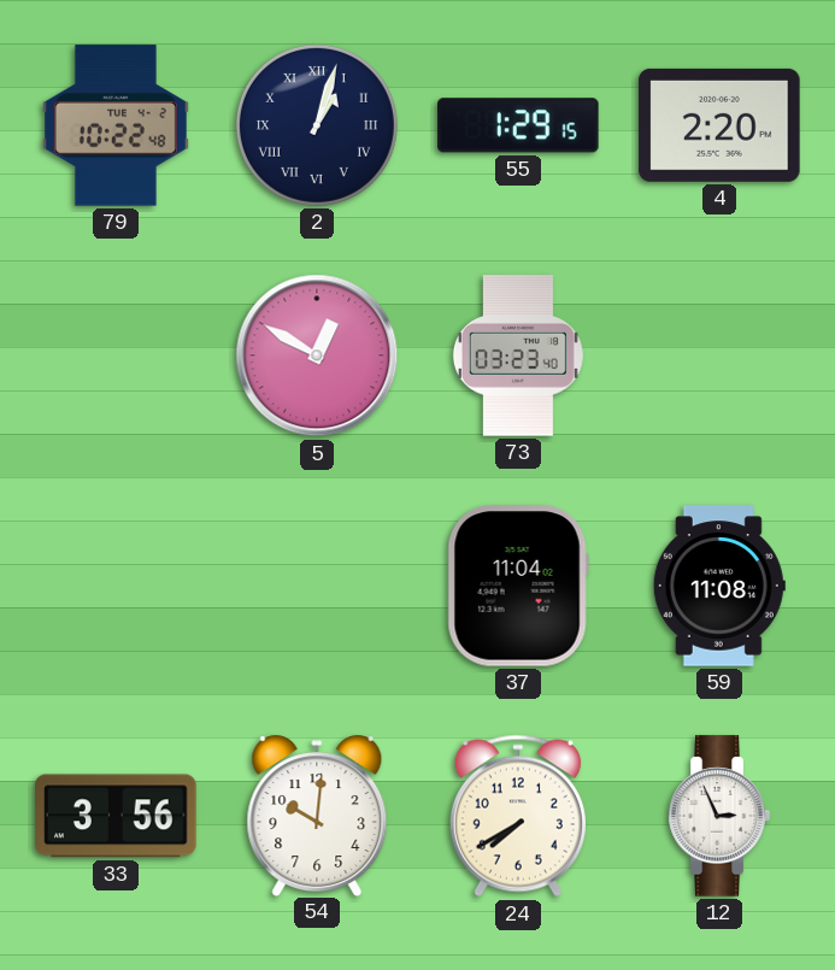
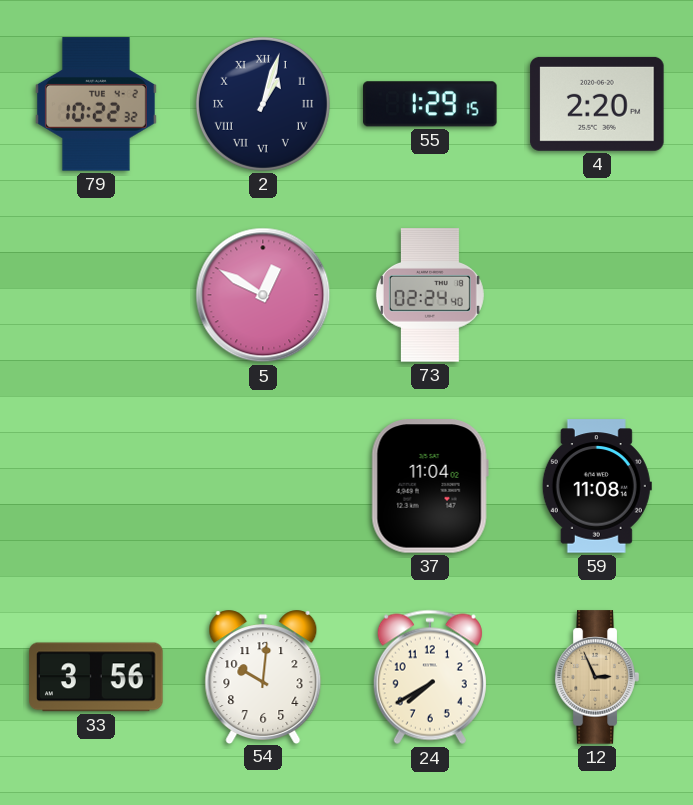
79: 10:22:48 -> 10:22:32
73: 03:23 -> 02:24
12 dial: white -> champagne
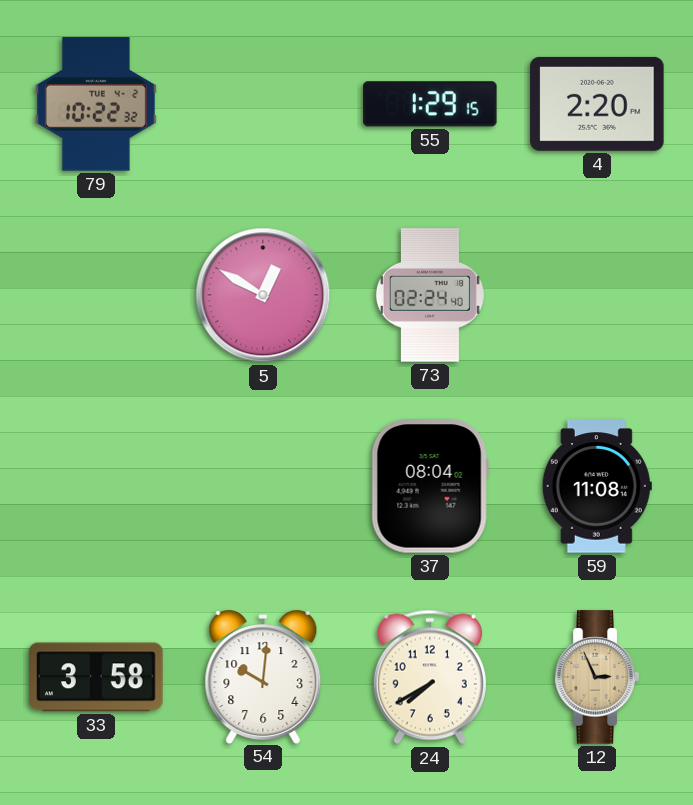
2: 1:03 -> none
37: 11:04 -> 08:04
33: 3:56 -> 3:58
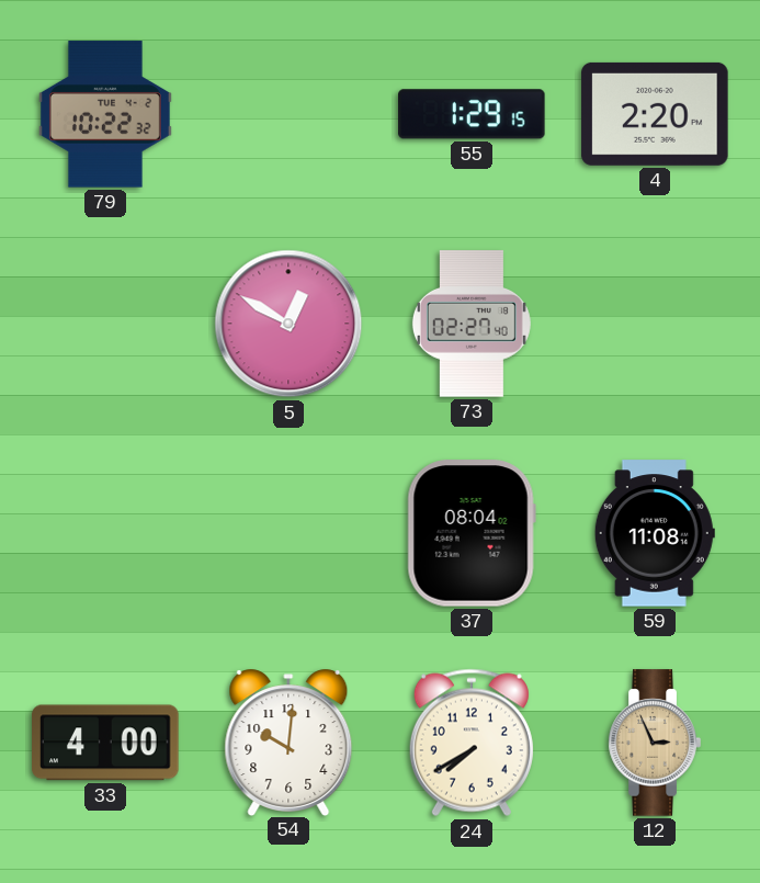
73: 02:24 -> 02:27
33: 3:58 -> 4:00
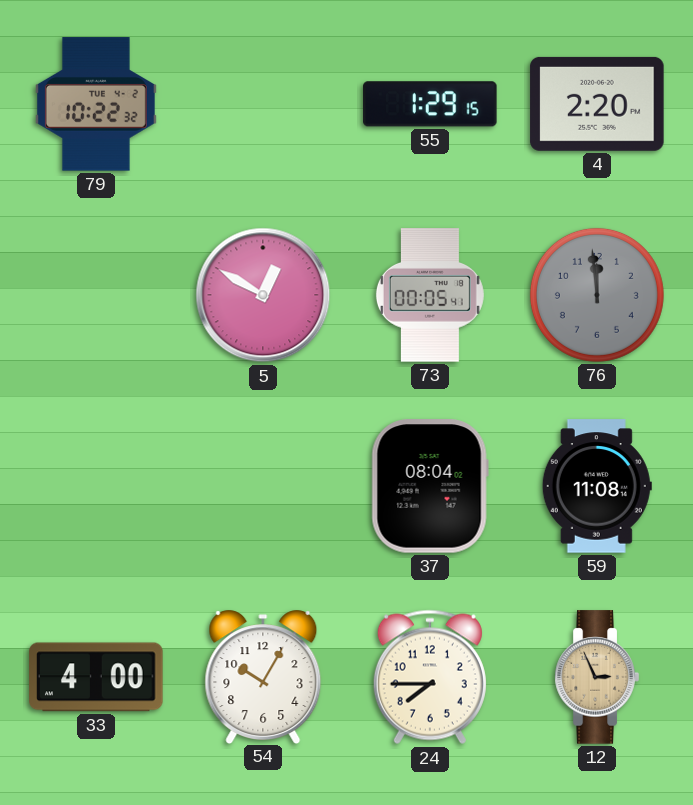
73: 02:27 -> 00:05
76: none -> 11:59
54: 10:01 -> 10:05
24: 7:40 -> 7:45
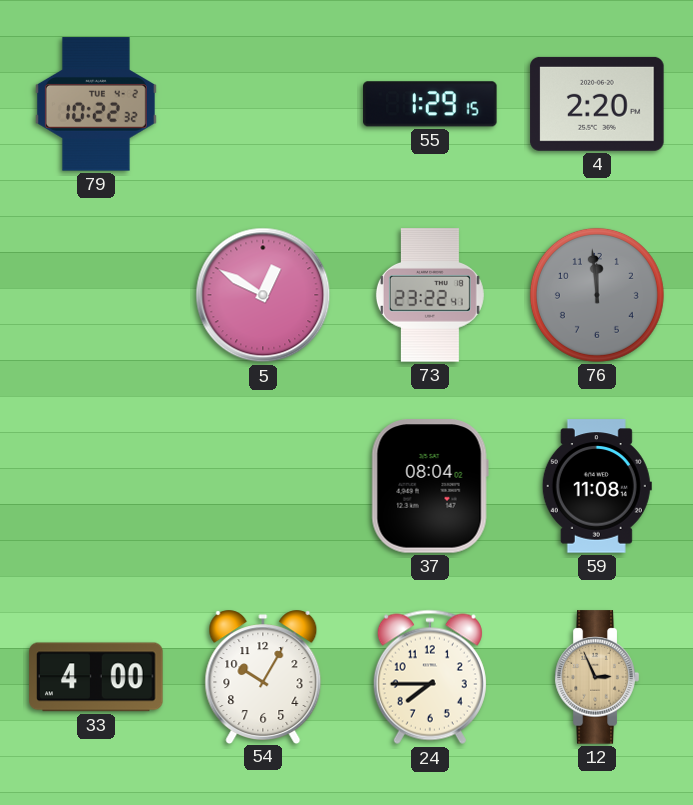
73: 00:05 -> 23:22
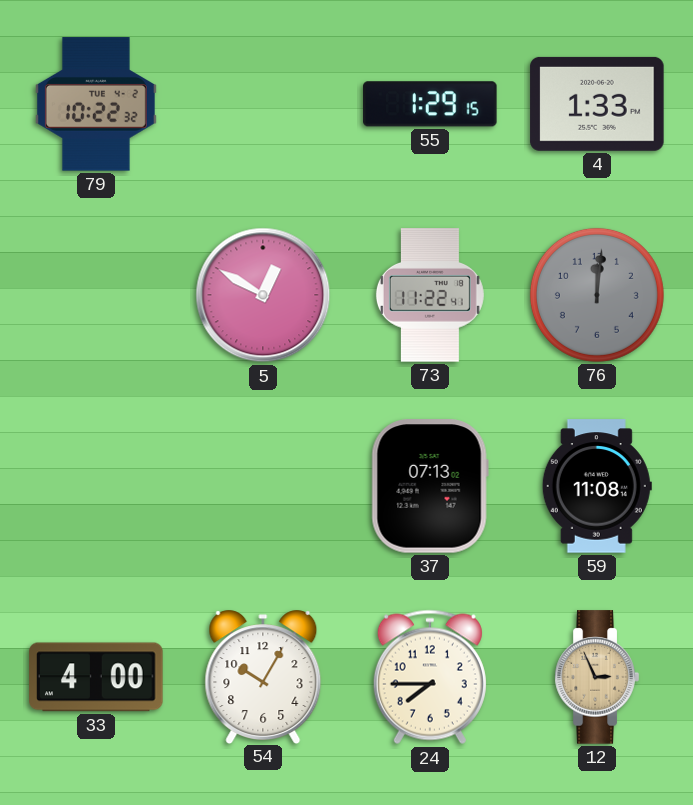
4: 2:20 -> 1:33
73: 23:22 -> 11:22
76: 11:59 -> 12:01
37: 08:04 -> 07:13
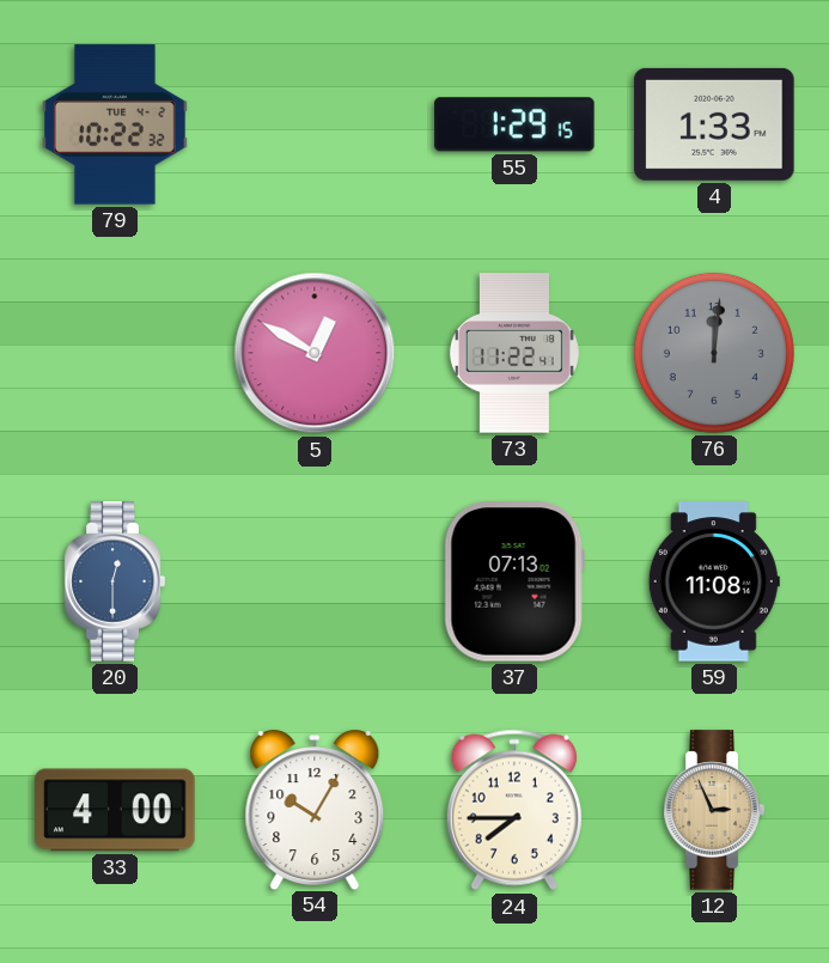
20: none -> 12:30
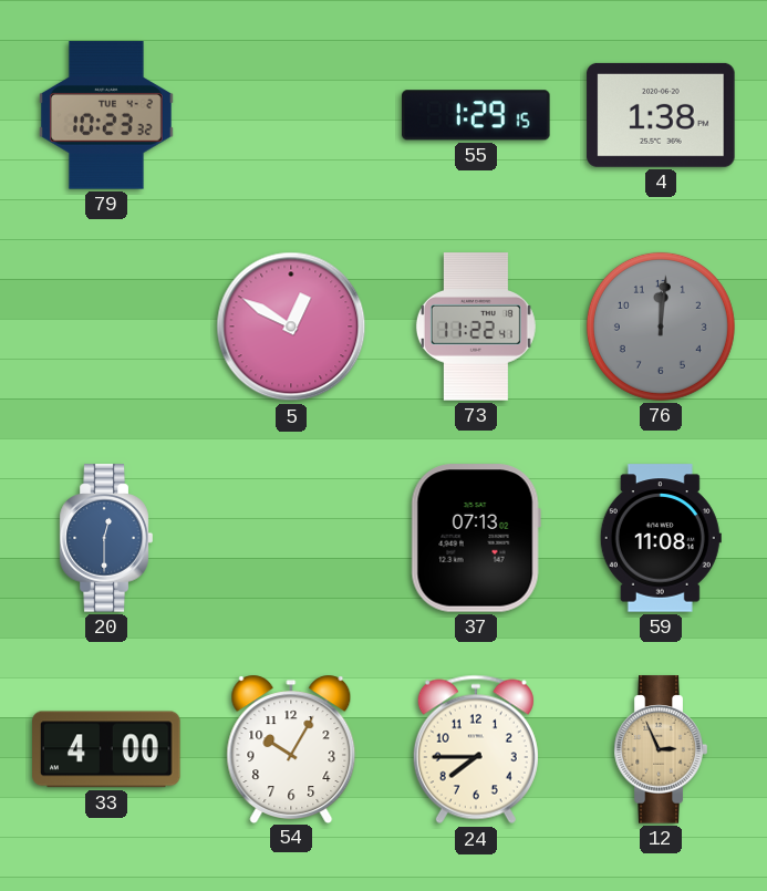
79: 10:22 -> 10:23
4: 1:33 -> 1:38
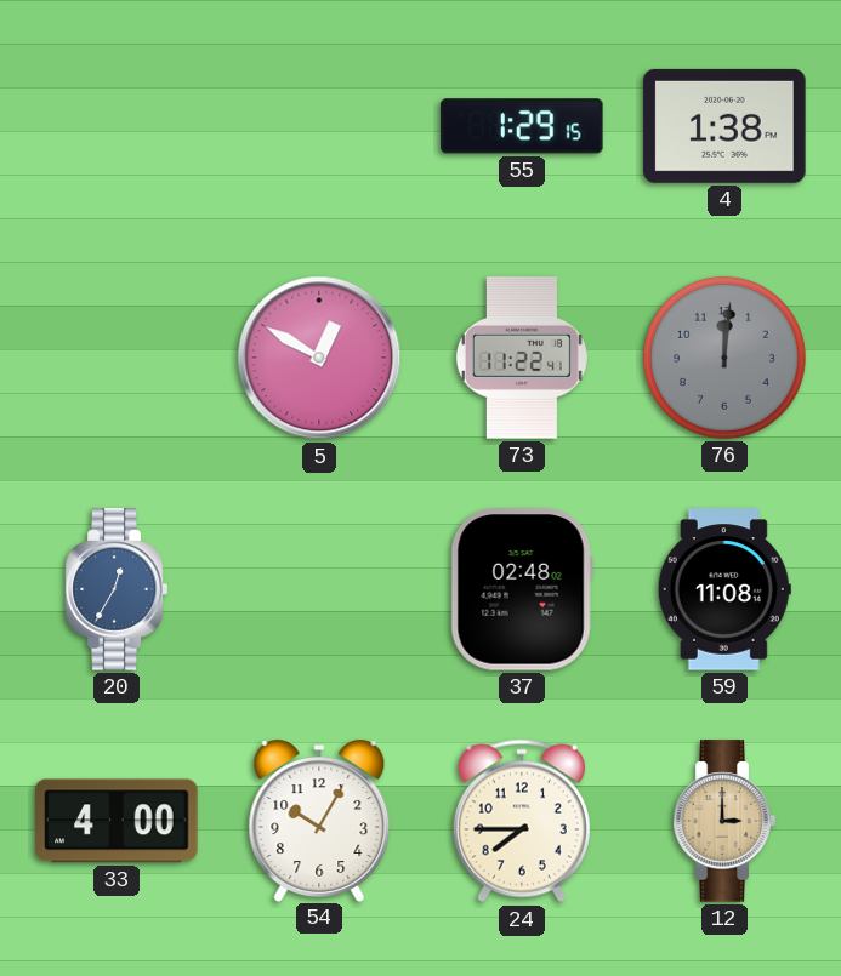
79: 10:23 -> none
20: 12:30 -> 12:35
37: 07:13 -> 02:48
12: 2:56 -> 3:00
